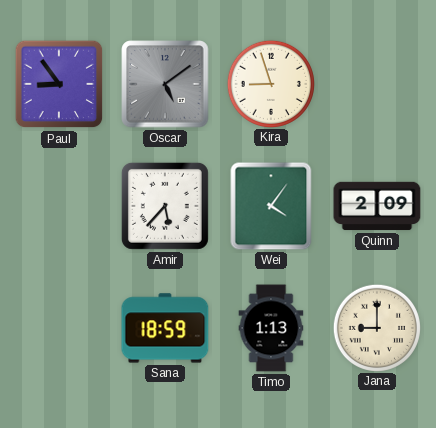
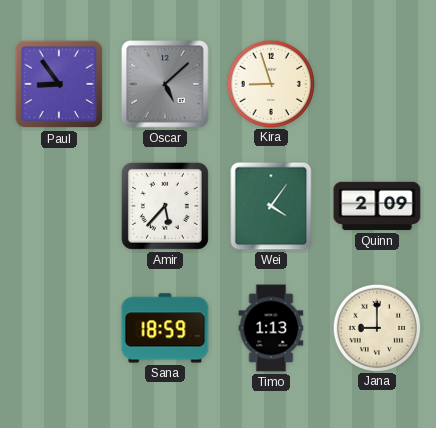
Oscar: 5:09 -> 5:08
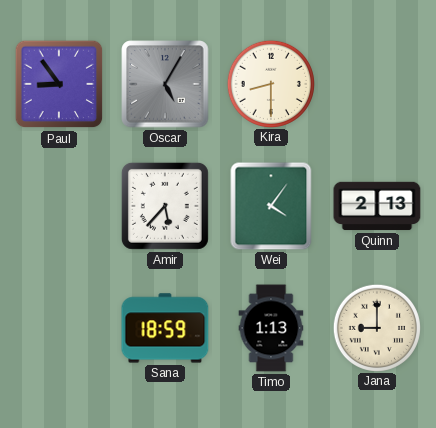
Oscar: 5:08 -> 5:05
Kira: 8:57 -> 8:30
Quinn: 2:09 -> 2:13
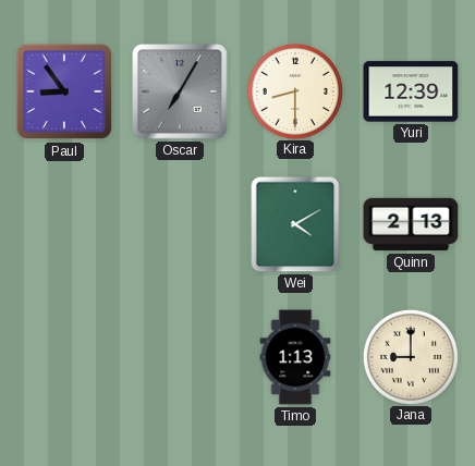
Oscar: 5:05 -> 7:05
Yuri: none -> 12:39
Amir: 5:37 -> none
Wei: 4:06 -> 4:10
Sana: 18:59 -> none
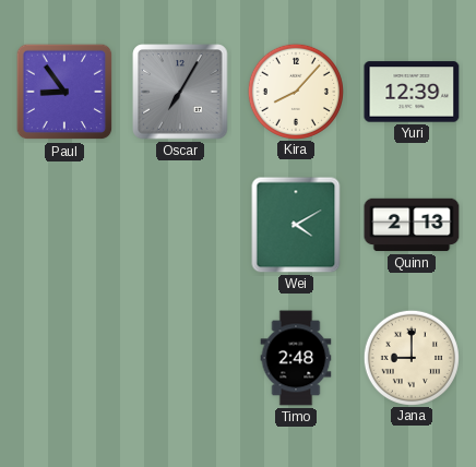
Kira: 8:30 -> 8:07
Timo: 1:13 -> 2:48
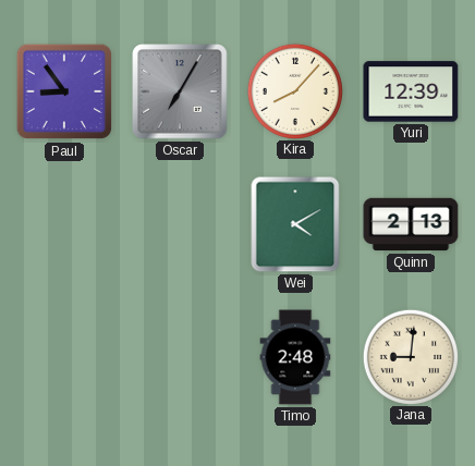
Jana: 9:00 -> 9:01
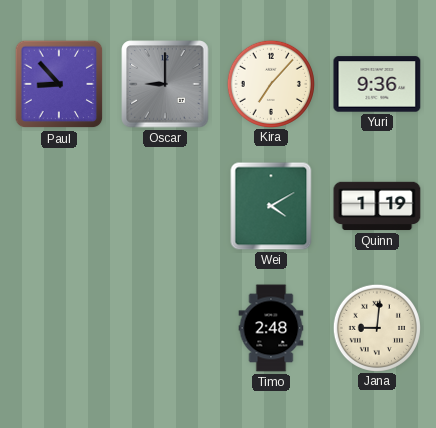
Paul: 8:54 -> 8:53
Oscar: 7:05 -> 9:00
Kira: 8:07 -> 7:07
Yuri: 12:39 -> 9:36
Quinn: 2:13 -> 1:19
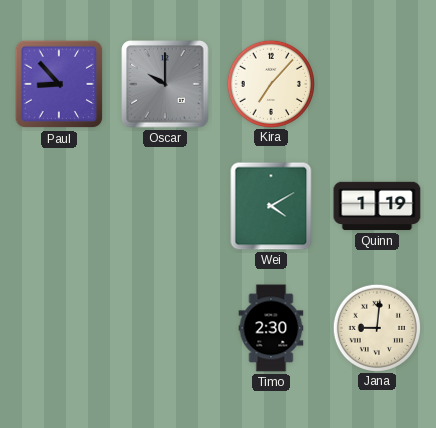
Oscar: 9:00 -> 10:00
Yuri: 9:36 -> none
Timo: 2:48 -> 2:30
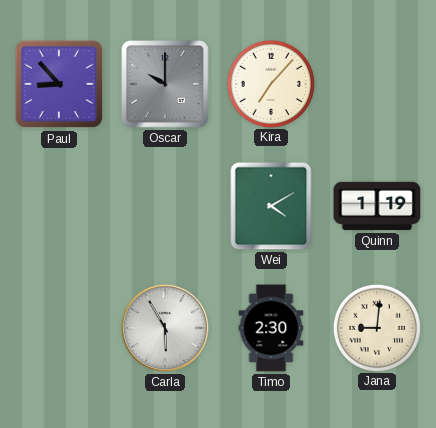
Carla: none -> 5:55
